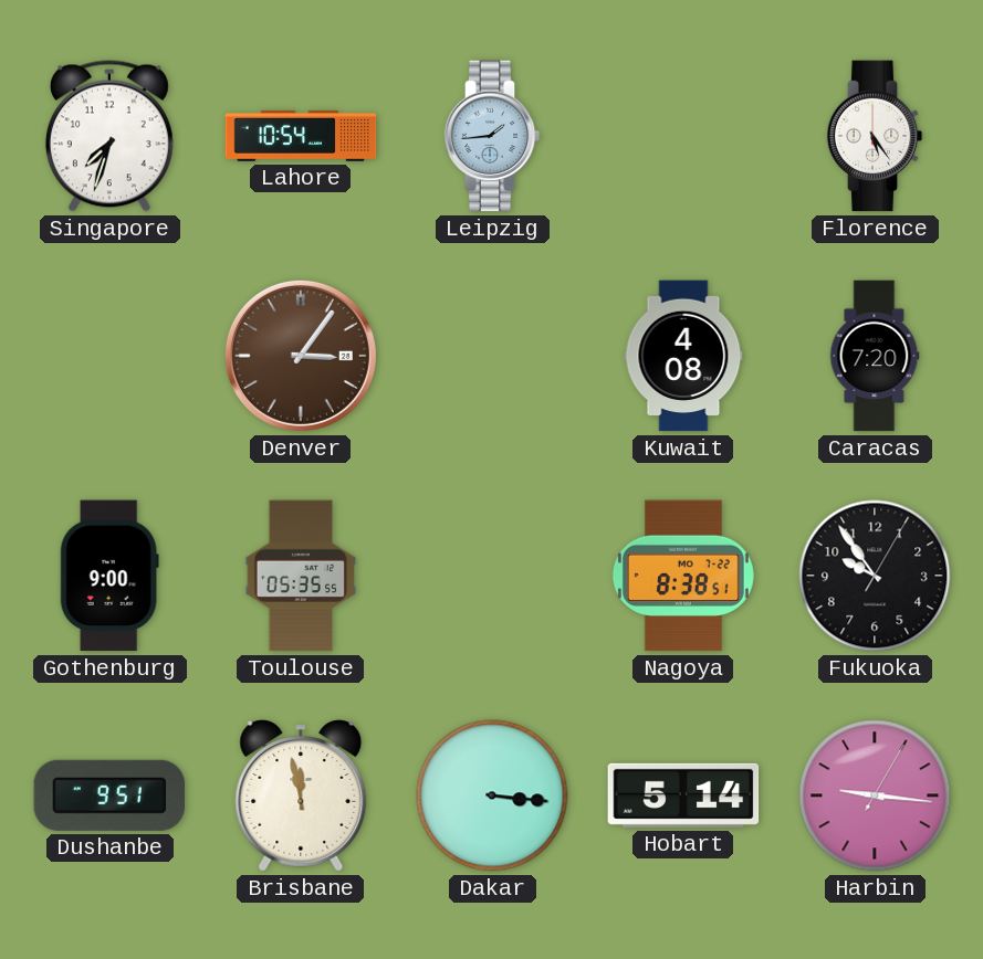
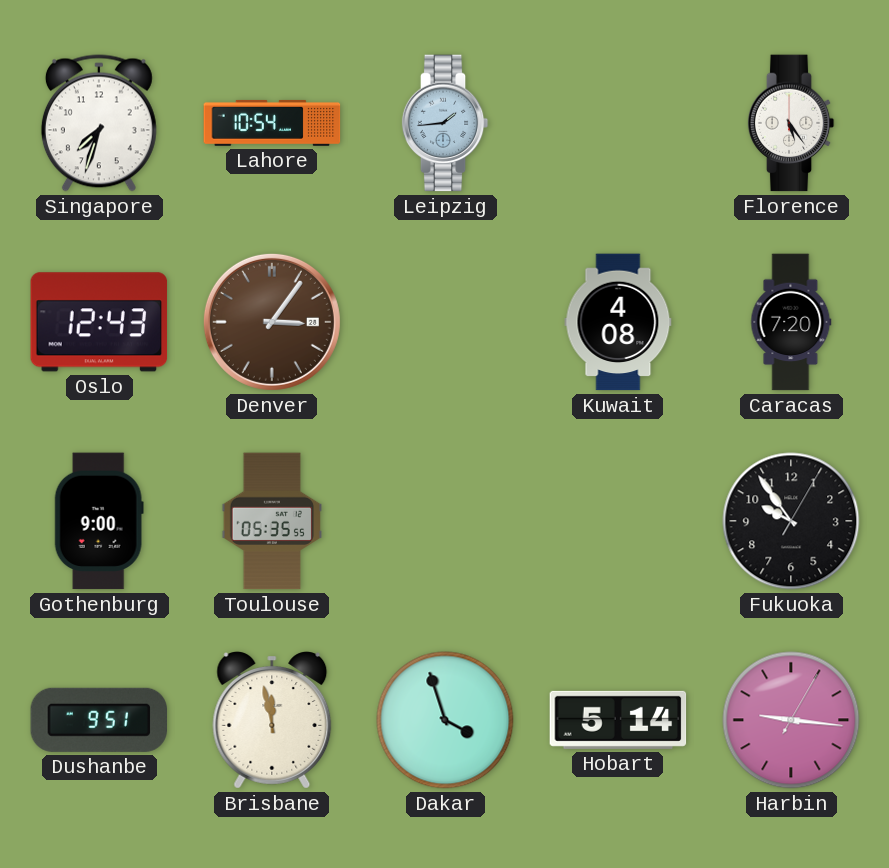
Oslo: none -> 12:43
Nagoya: 8:38 -> none
Dakar: 3:16 -> 3:57
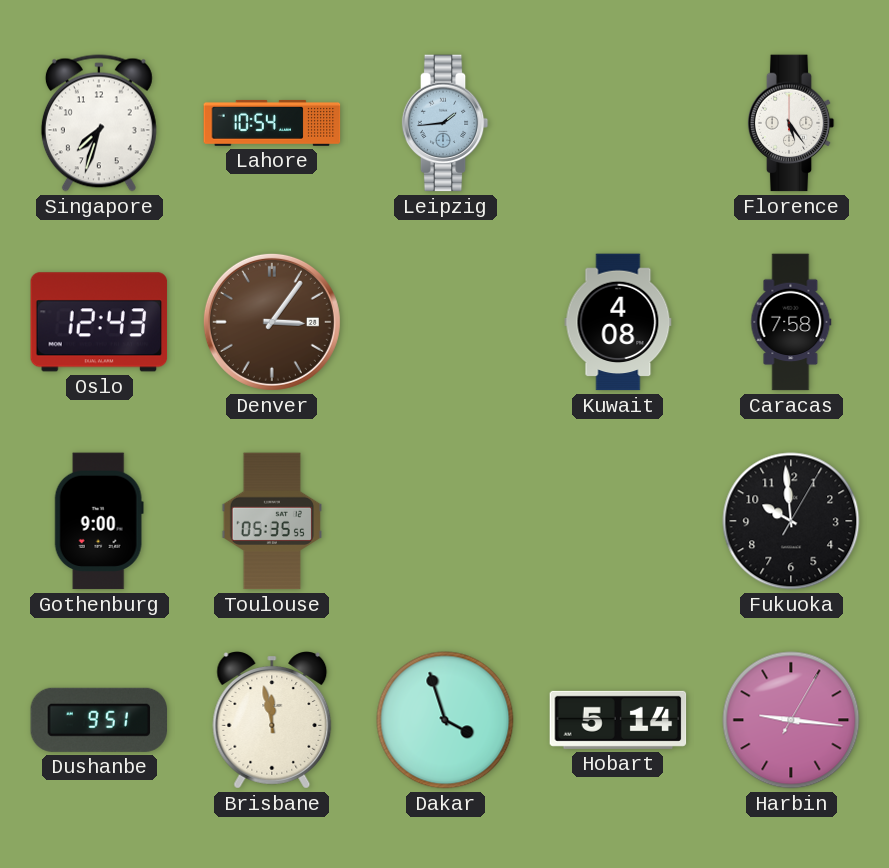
Caracas: 7:20 -> 7:58
Fukuoka: 9:54 -> 9:59
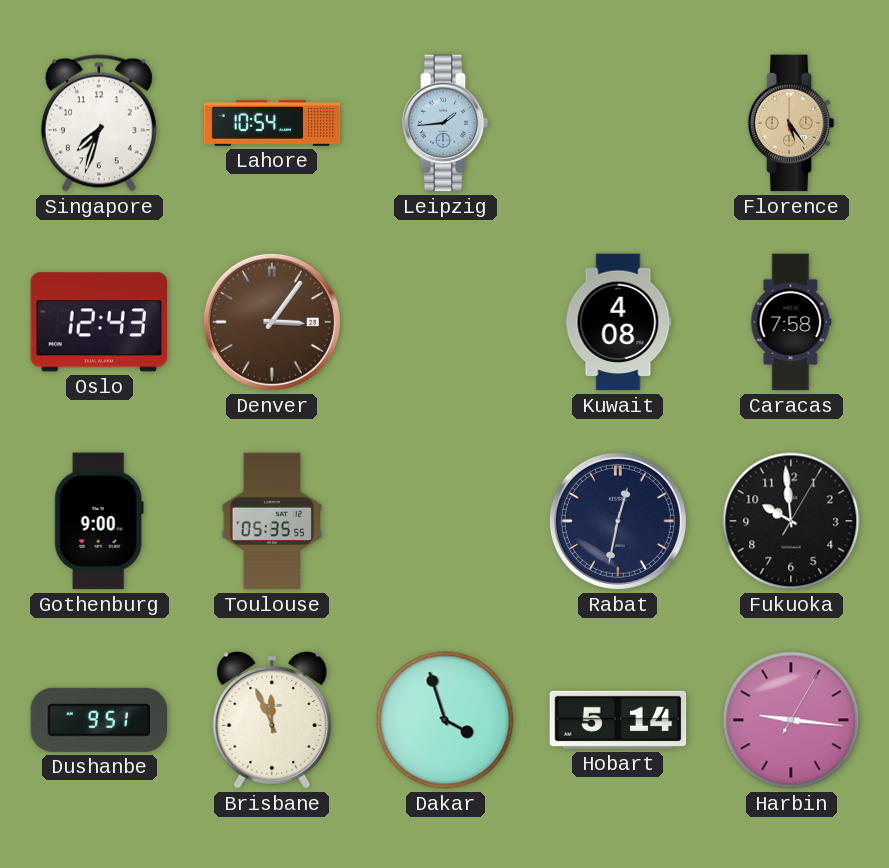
Florence dial: white -> champagne
Rabat: none -> 12:32
Brisbane: 11:58 -> 11:56
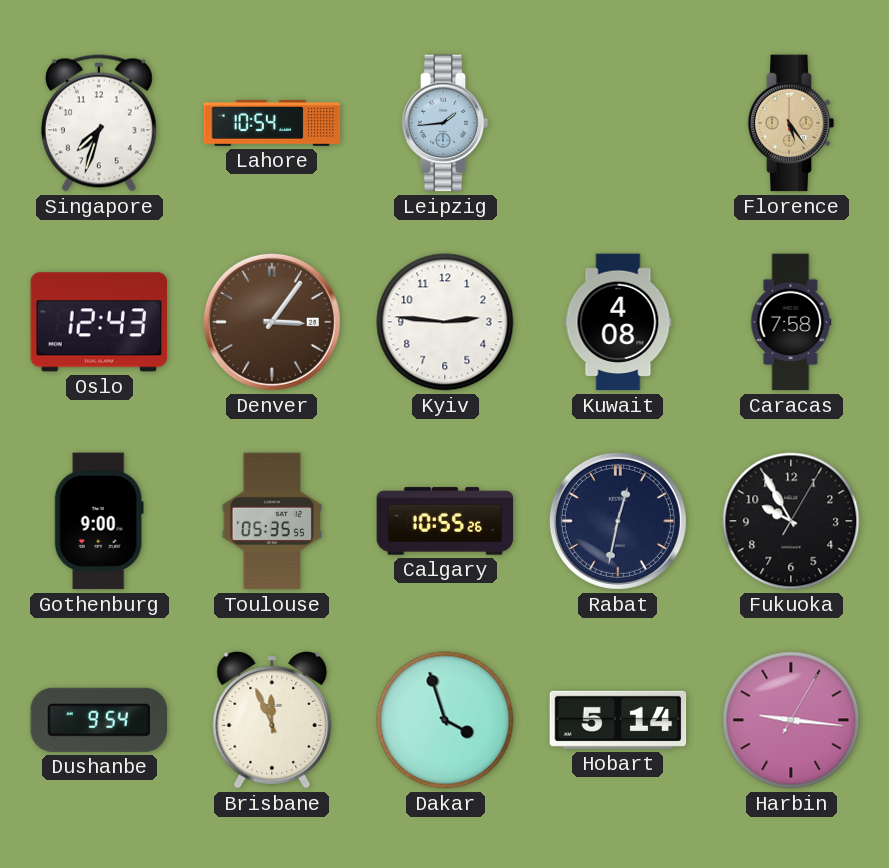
Kyiv: none -> 2:46
Calgary: none -> 10:55
Fukuoka: 9:59 -> 9:55
Dushanbe: 9:51 -> 9:54
